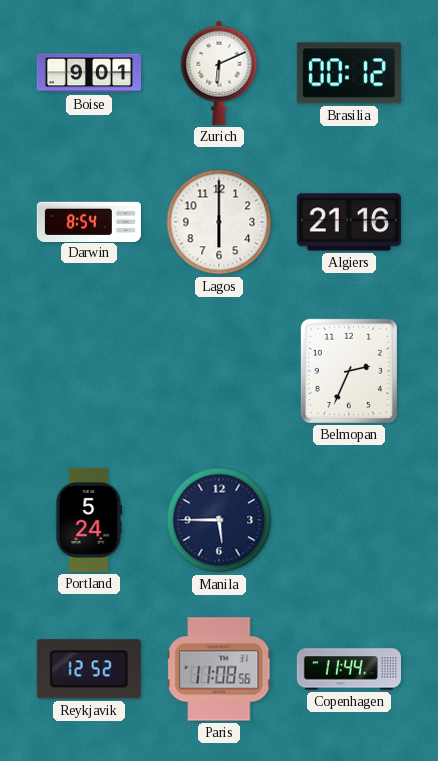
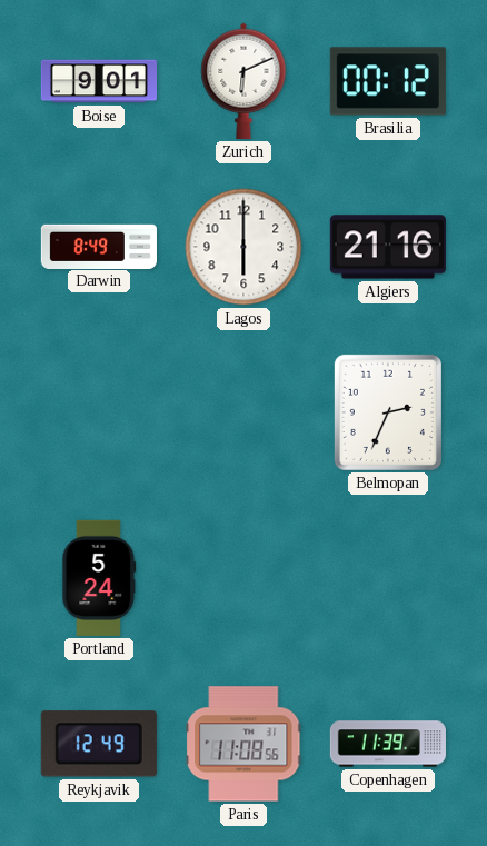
Darwin: 8:54 -> 8:49
Manila: 5:45 -> none
Reykjavik: 12:52 -> 12:49
Copenhagen: 11:44 -> 11:39
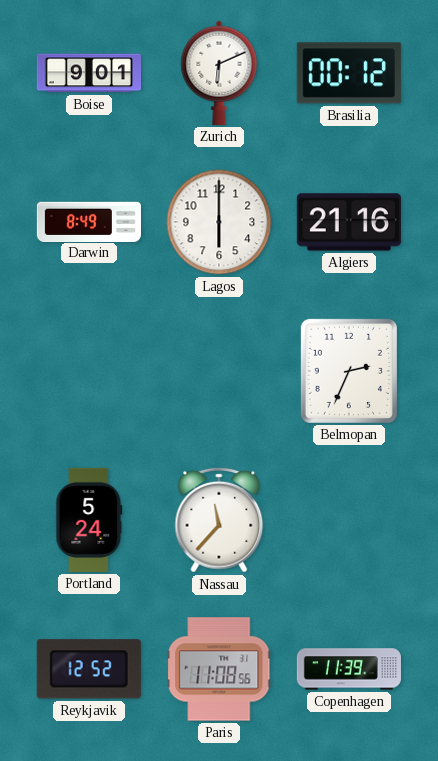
Nassau: none -> 11:37
Reykjavik: 12:49 -> 12:52
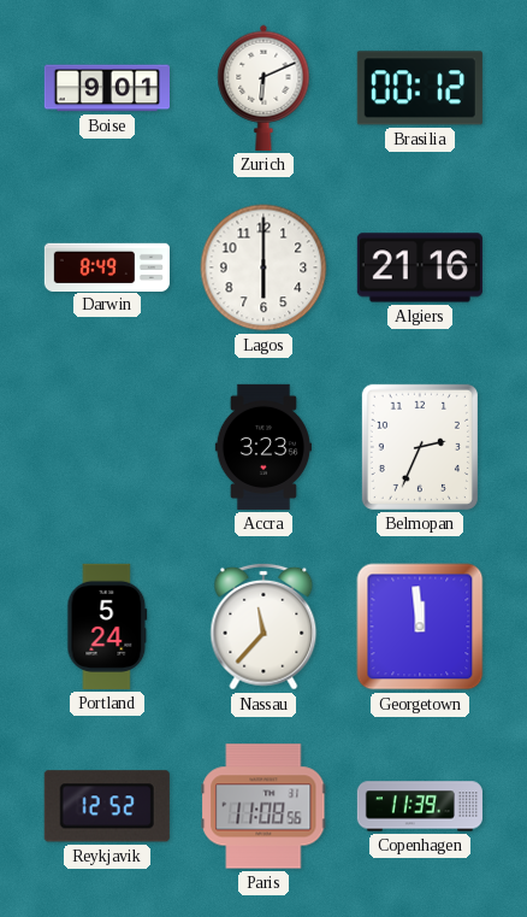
Accra: none -> 3:23
Georgetown: none -> 11:59
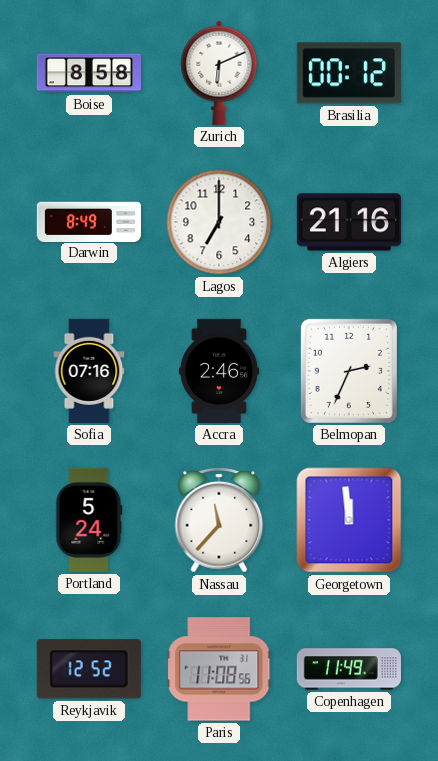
Boise: 9:01 -> 8:58
Lagos: 6:00 -> 7:00
Sofia: none -> 07:16
Accra: 3:23 -> 2:46
Copenhagen: 11:39 -> 11:49
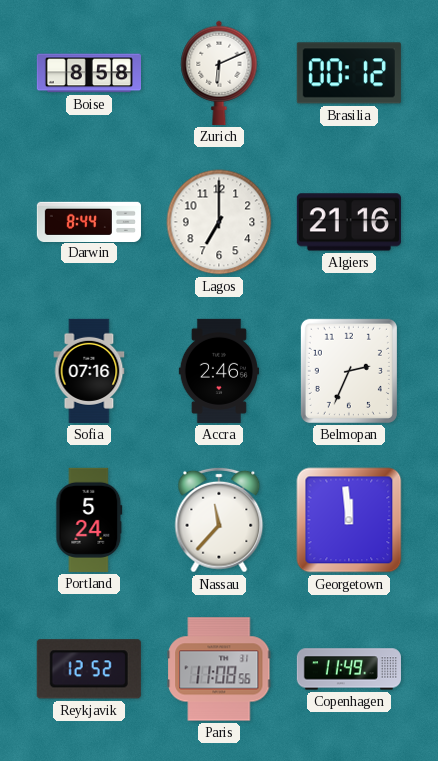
Darwin: 8:49 -> 8:44
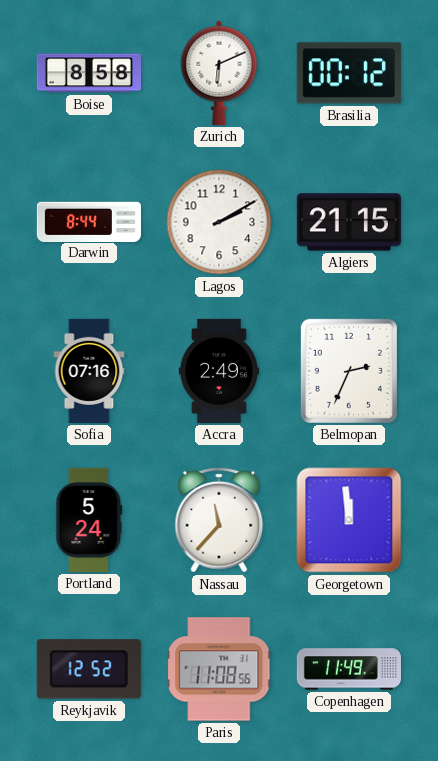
Lagos: 7:00 -> 2:10
Algiers: 21:16 -> 21:15
Accra: 2:46 -> 2:49
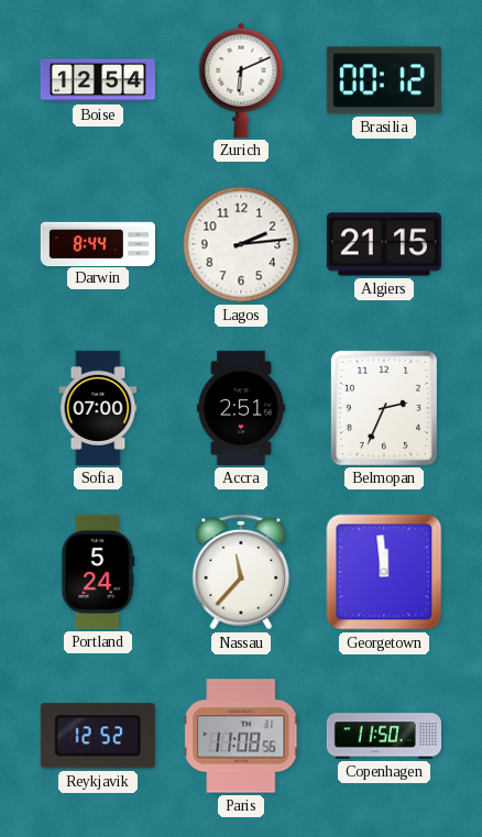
Boise: 8:58 -> 12:54
Lagos: 2:10 -> 2:14
Sofia: 07:16 -> 07:00
Accra: 2:49 -> 2:51
Copenhagen: 11:49 -> 11:50
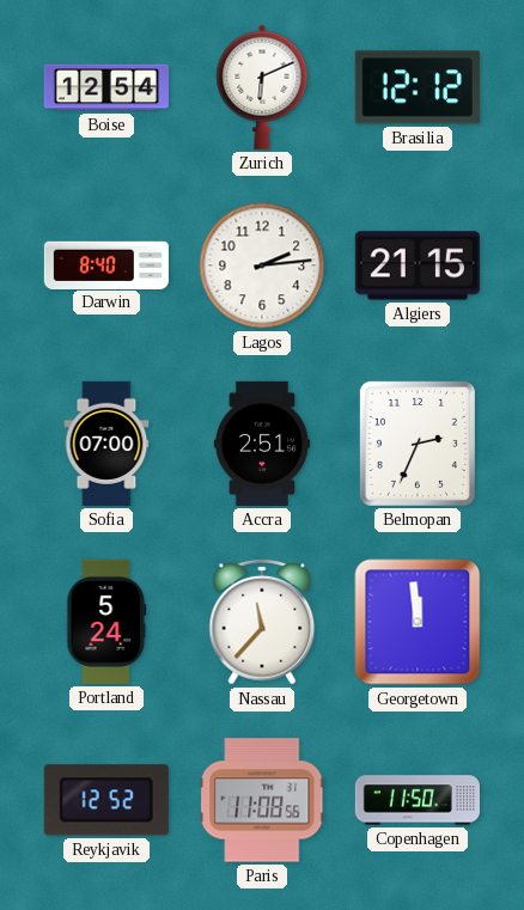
Brasilia: 00:12 -> 12:12
Darwin: 8:44 -> 8:40
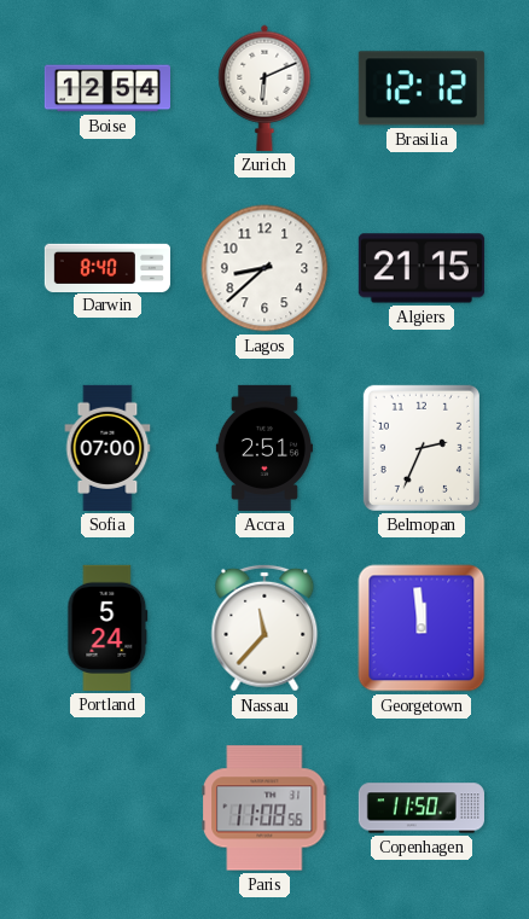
Lagos: 2:14 -> 8:38
Reykjavik: 12:52 -> none
